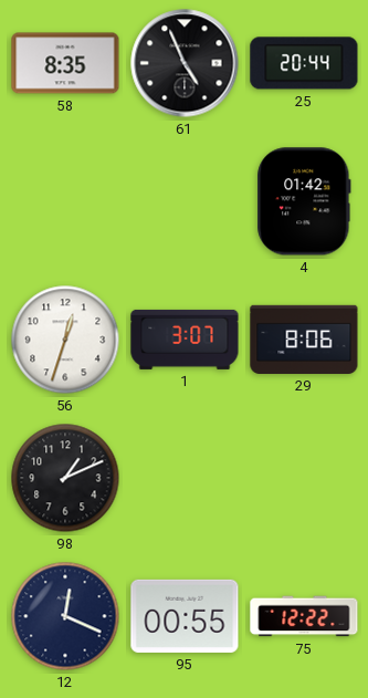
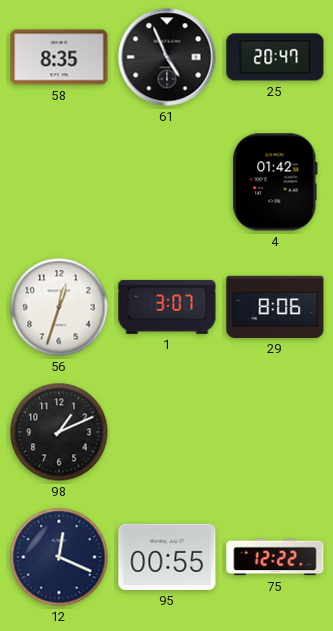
25: 20:44 -> 20:47
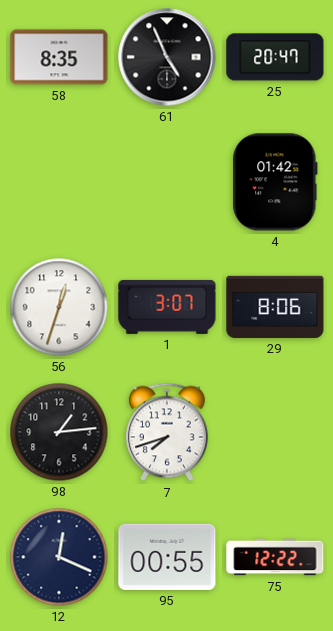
98: 1:11 -> 1:14
7: none -> 7:42
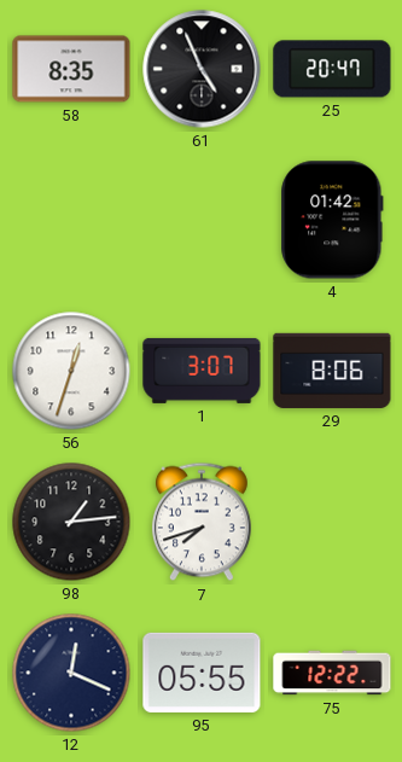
95: 00:55 -> 05:55
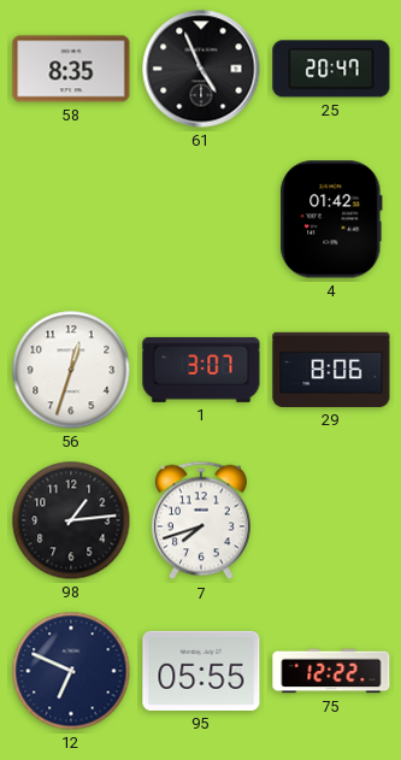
12: 12:19 -> 6:49
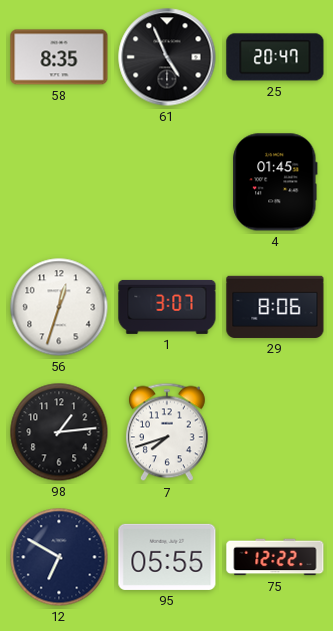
4: 01:42 -> 01:45
12: 6:49 -> 6:50
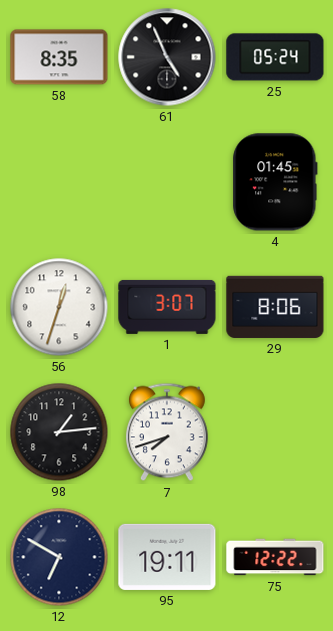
25: 20:47 -> 05:24
95: 05:55 -> 19:11
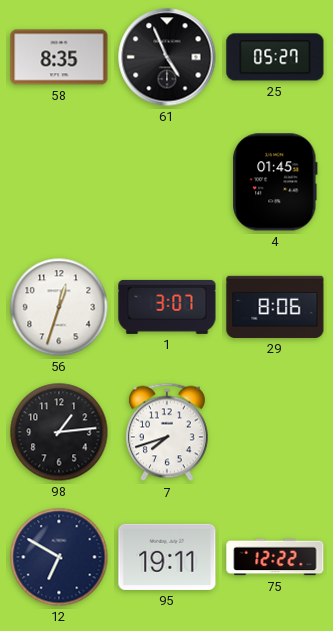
25: 05:24 -> 05:27
